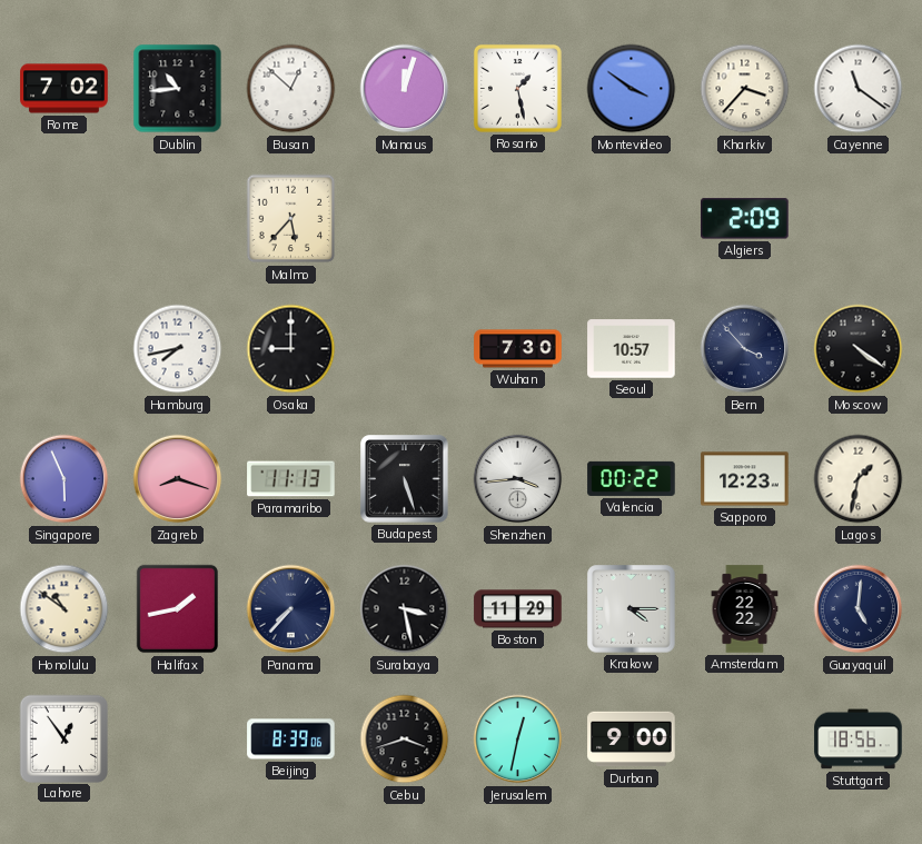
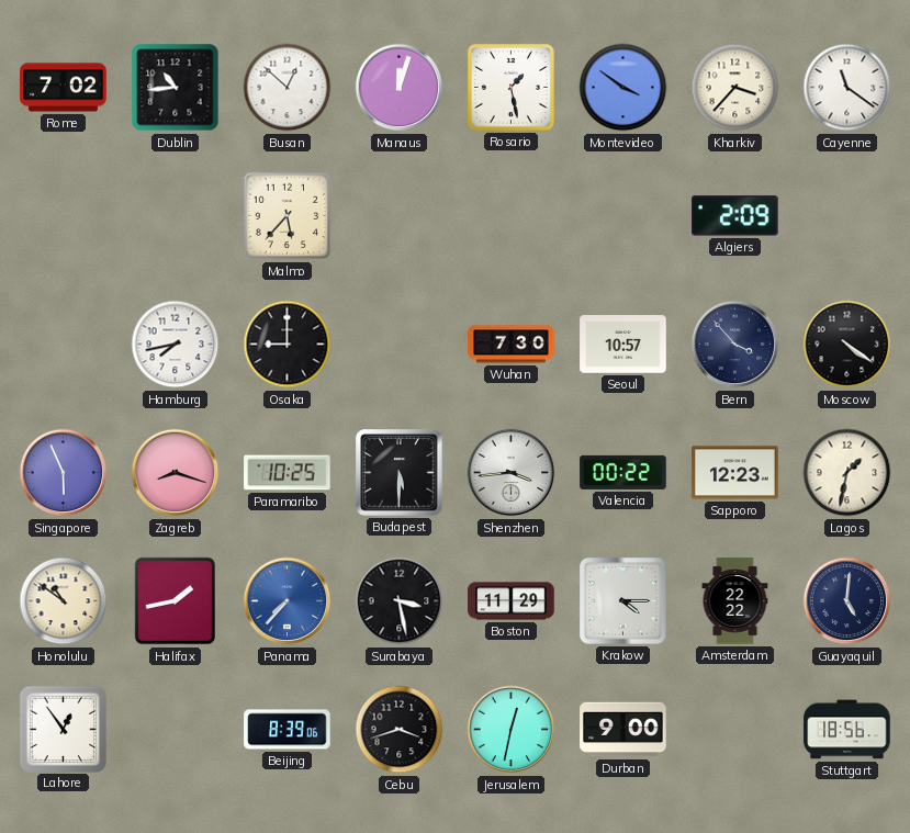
Paramaribo: 11:13 -> 10:25
Budapest: 5:27 -> 5:30
Panama dial: navy -> blue
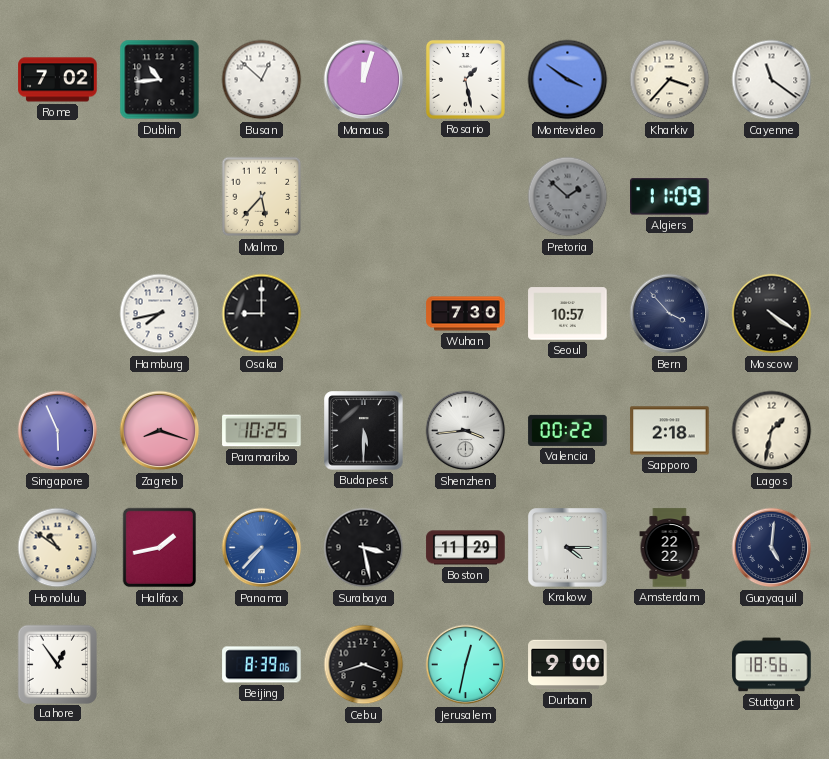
Pretoria: none -> 1:52
Algiers: 2:09 -> 11:09
Sapporo: 12:23 -> 2:18
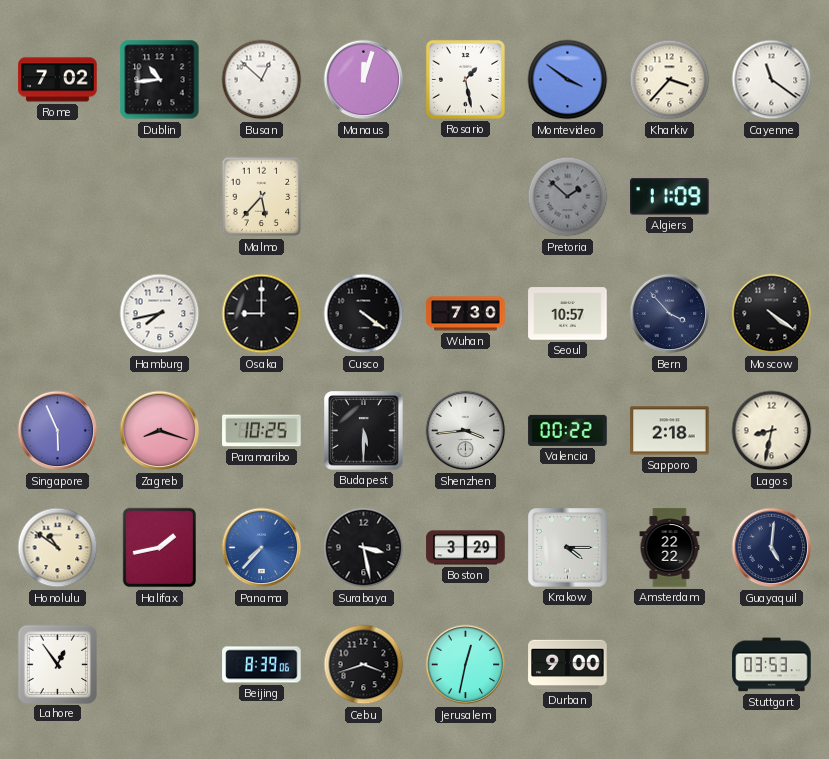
Cusco: none -> 4:21
Lagos: 1:32 -> 8:32
Boston: 11:29 -> 3:29
Stuttgart: 18:56 -> 03:53
